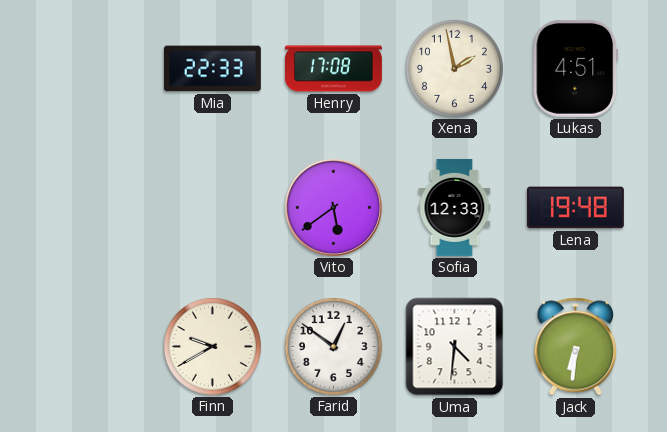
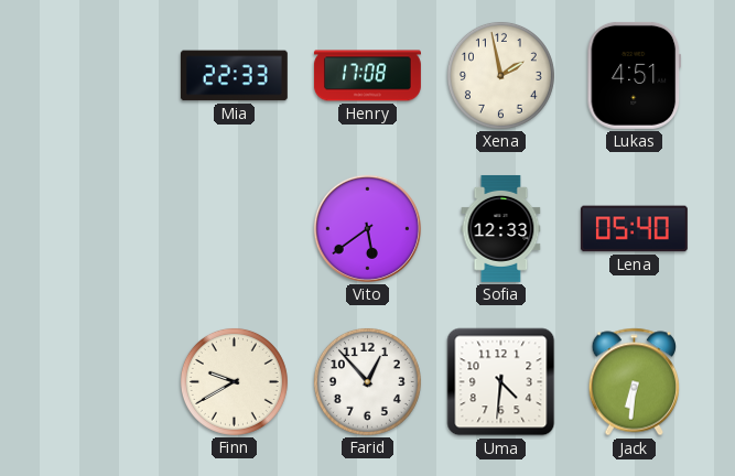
Lena: 19:48 -> 05:40
Farid: 12:51 -> 12:53
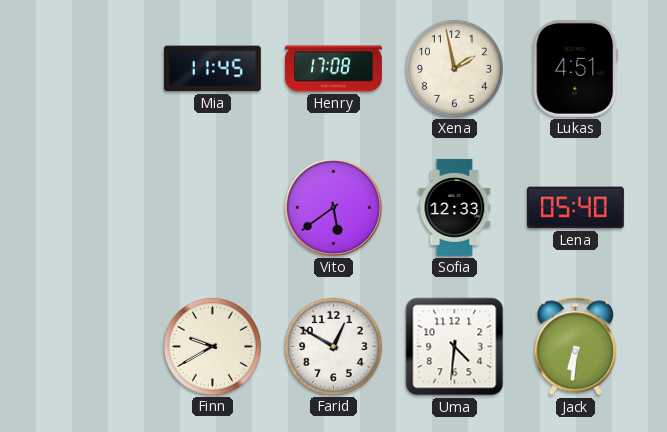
Mia: 22:33 -> 11:45
Farid: 12:53 -> 12:50
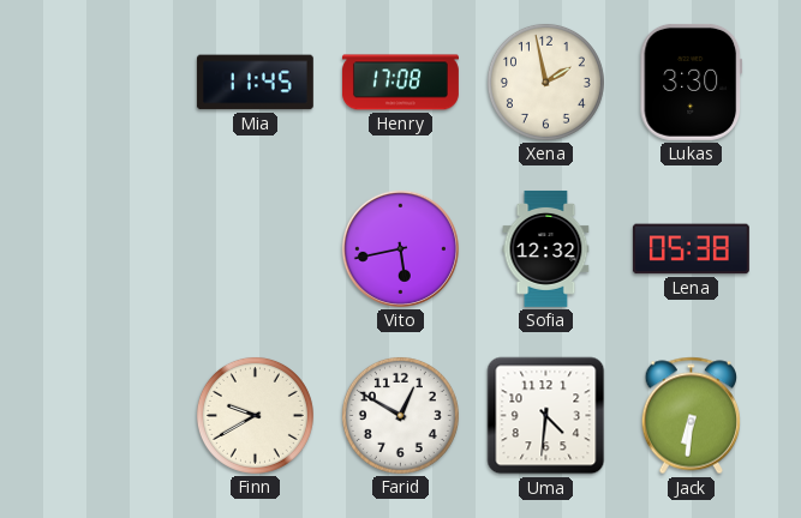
Lukas: 4:51 -> 3:30
Vito: 5:39 -> 5:43
Sofia: 12:33 -> 12:32
Lena: 05:40 -> 05:38
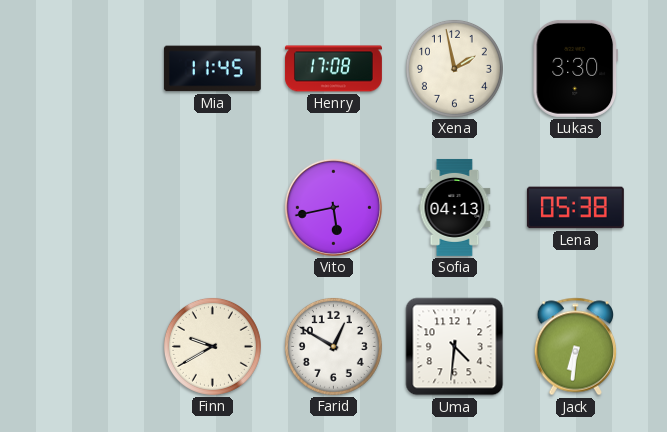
Sofia: 12:32 -> 04:13
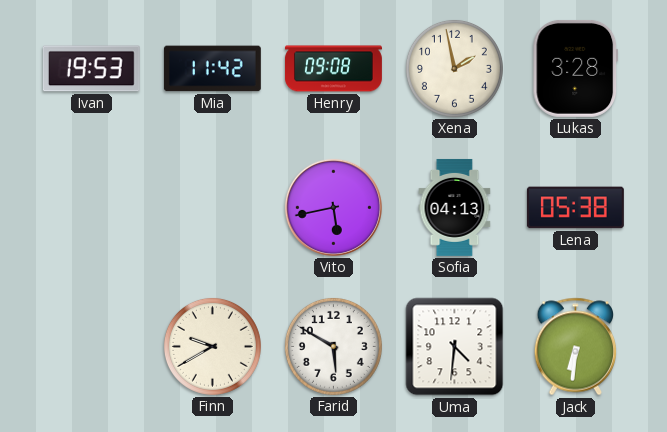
Ivan: none -> 19:53
Mia: 11:45 -> 11:42
Henry: 17:08 -> 09:08
Lukas: 3:30 -> 3:28
Farid: 12:50 -> 5:50
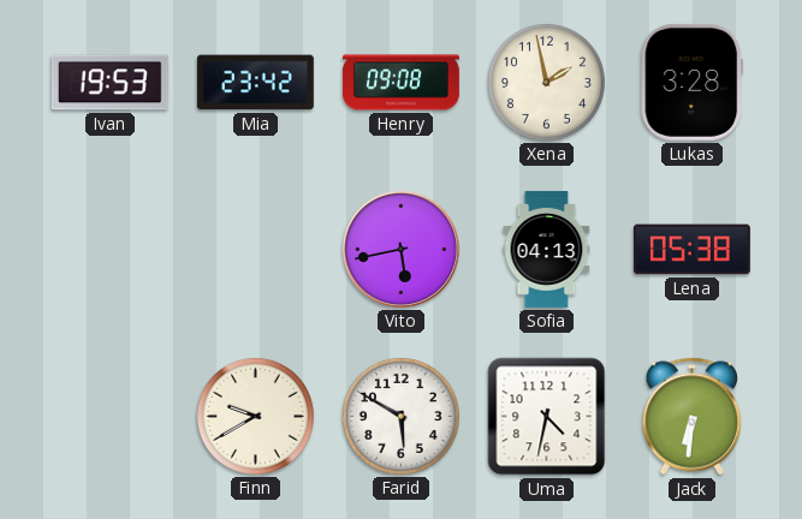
Mia: 11:42 -> 23:42
Uma: 4:31 -> 4:32
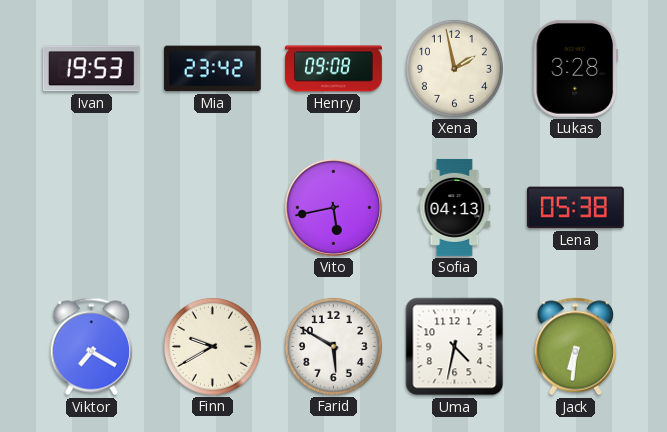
Viktor: none -> 7:20
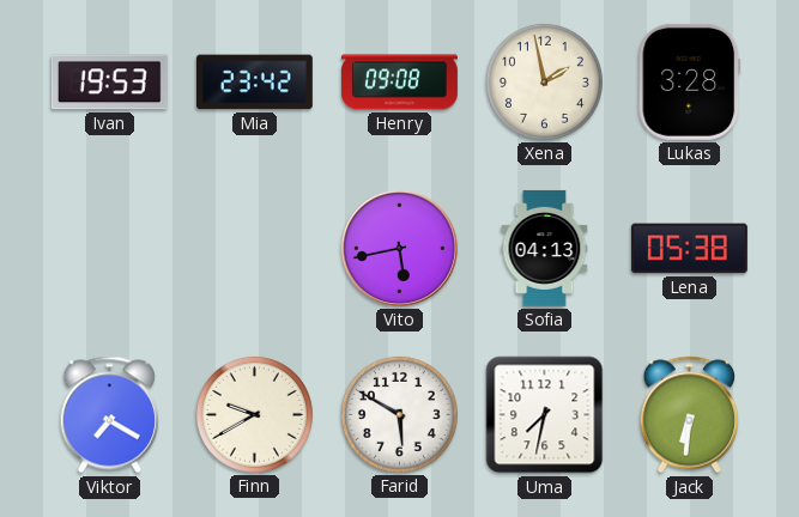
Uma: 4:32 -> 7:32
